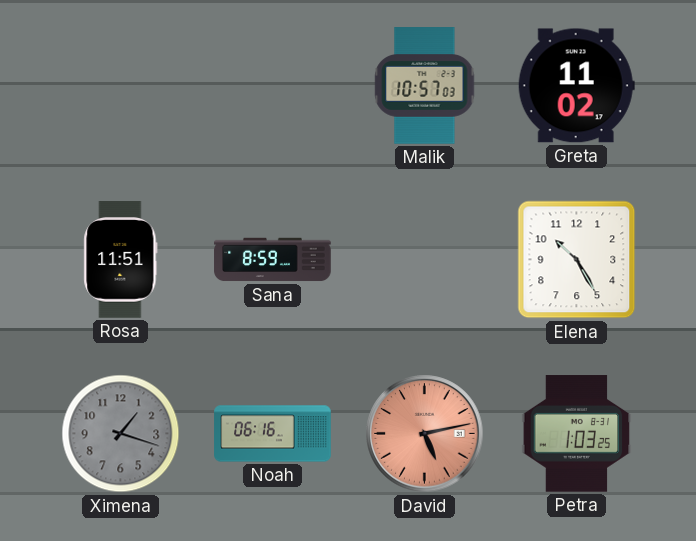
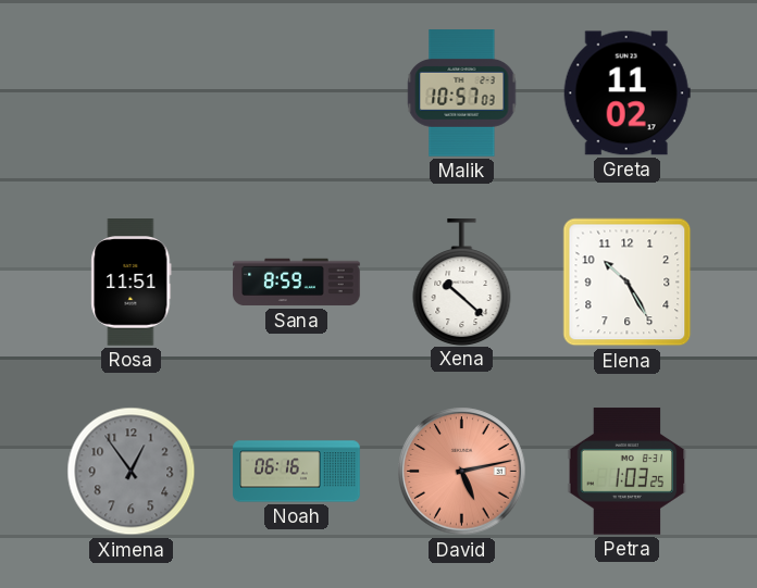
Xena: none -> 10:22
Ximena: 1:18 -> 12:54
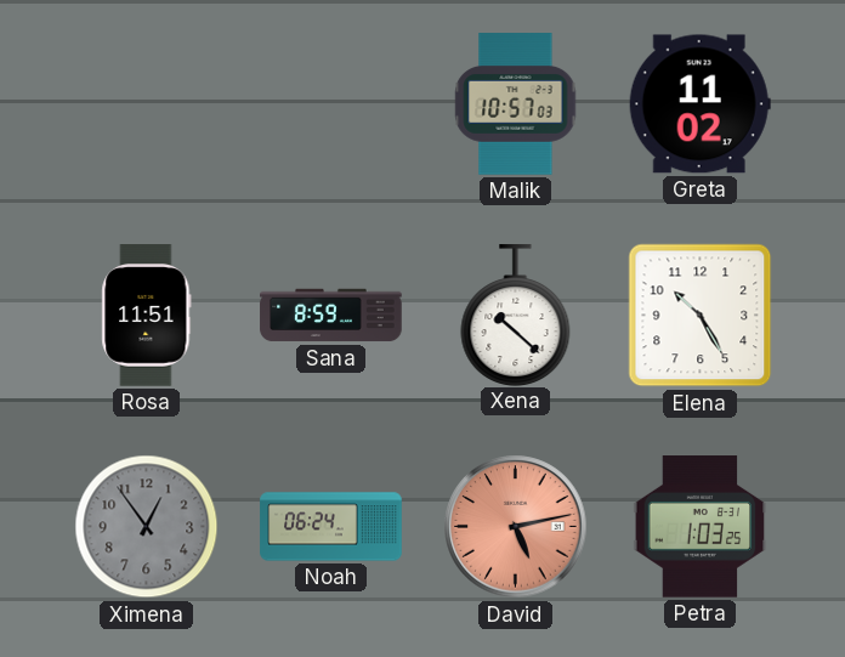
Noah: 06:16 -> 06:24
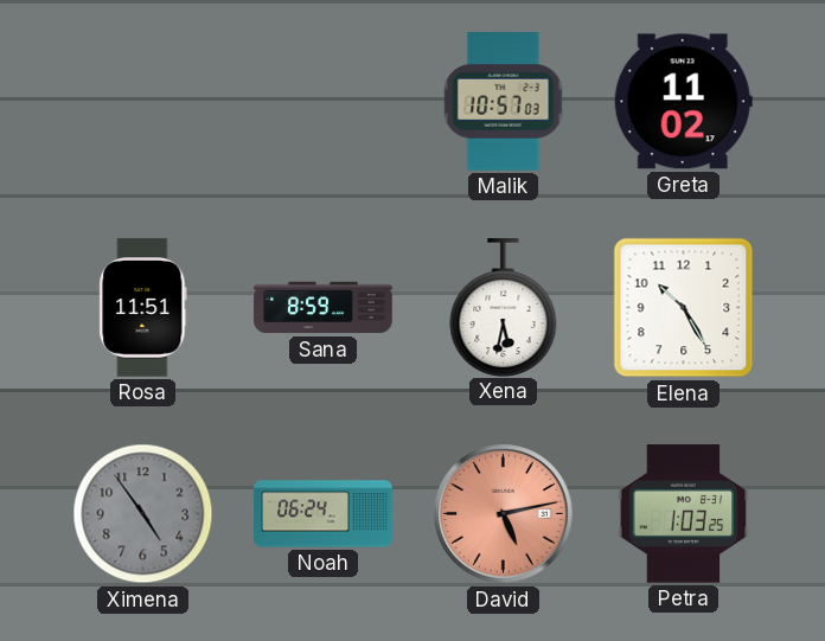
Xena: 10:22 -> 5:32
Ximena: 12:54 -> 4:54
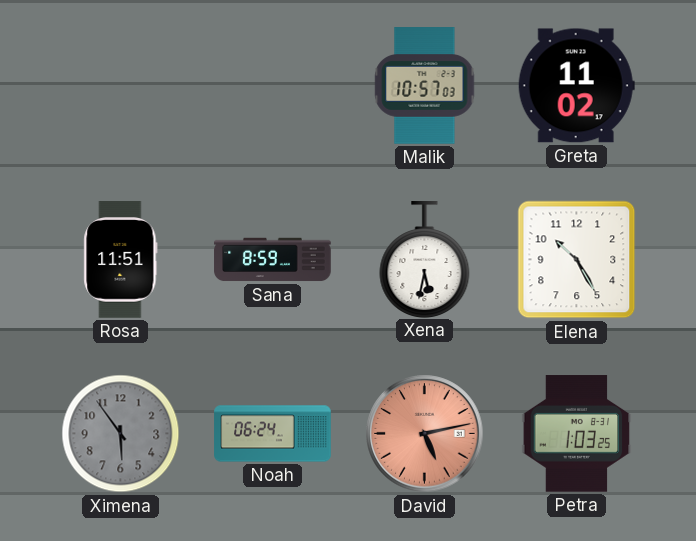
Ximena: 4:54 -> 5:54
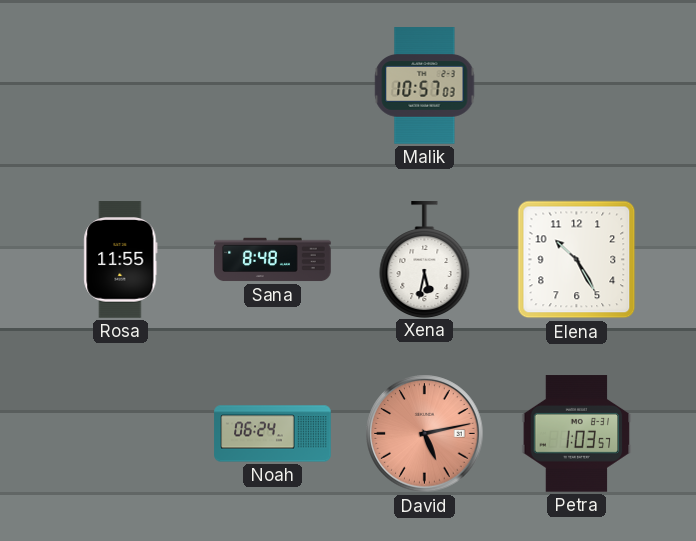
Greta: 11:02 -> none
Rosa: 11:51 -> 11:55
Sana: 8:59 -> 8:48
Ximena: 5:54 -> none
Petra: 1:03:25 -> 1:03:57
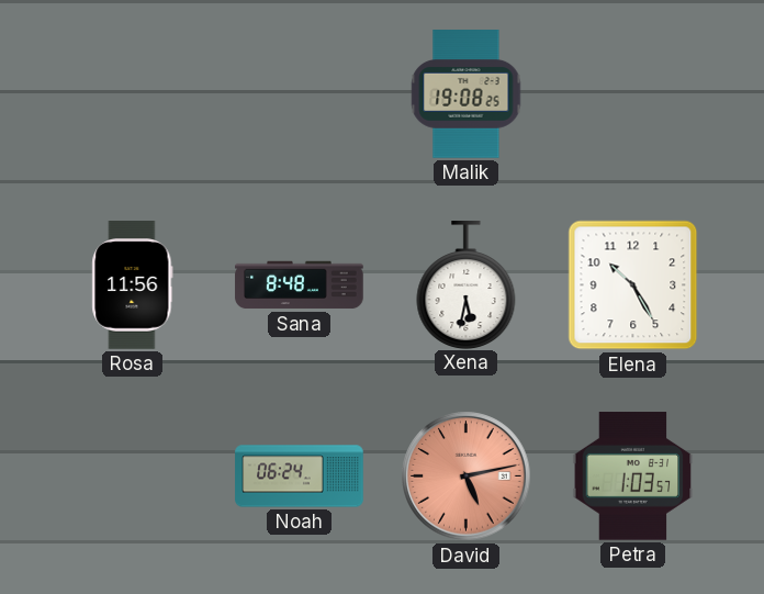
Malik: 10:57 -> 19:08
Rosa: 11:55 -> 11:56
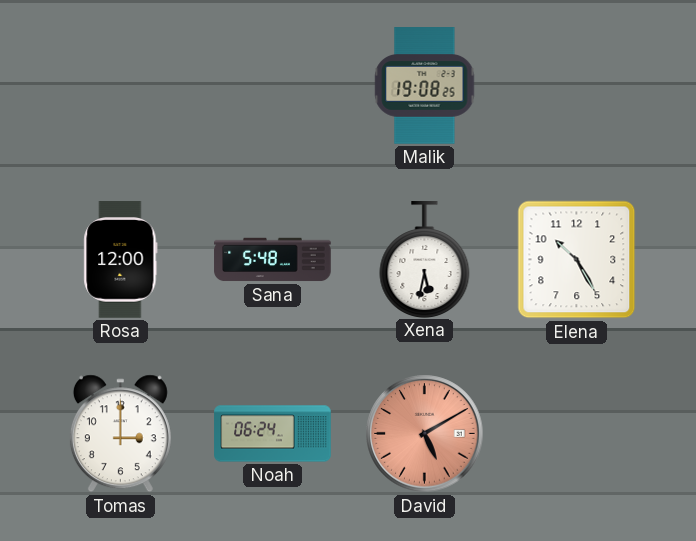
Rosa: 11:56 -> 12:00
Sana: 8:48 -> 5:48
Tomas: none -> 3:00
David: 5:13 -> 5:10
Petra: 1:03 -> none
